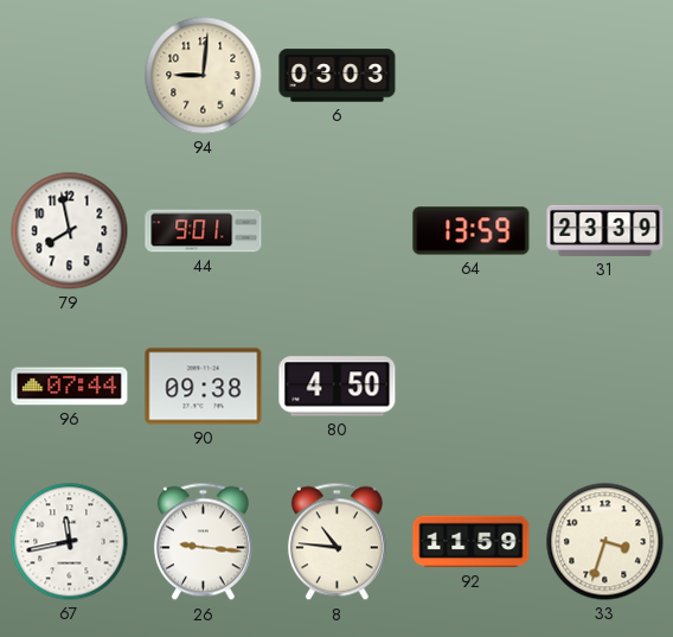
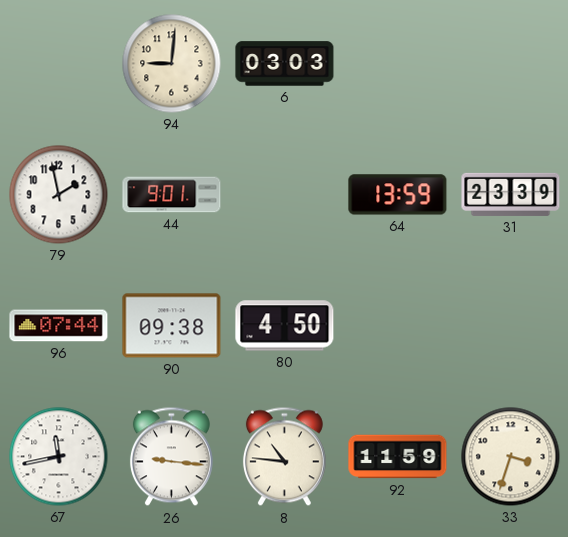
79: 7:58 -> 1:58
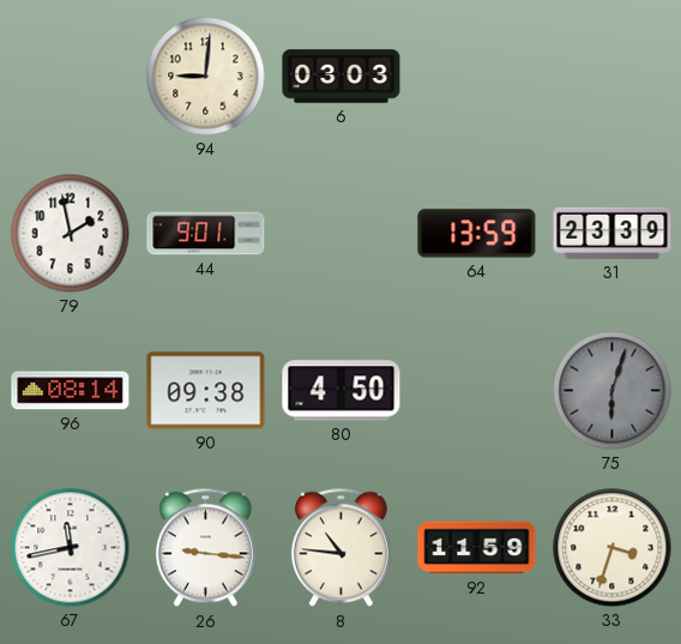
96: 07:44 -> 08:14
75: none -> 6:03
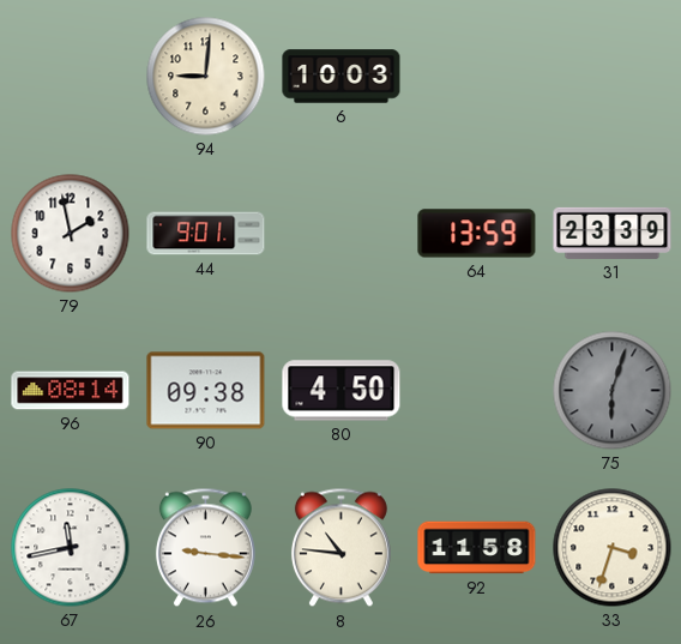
6: 03:03 -> 10:03
92: 11:59 -> 11:58
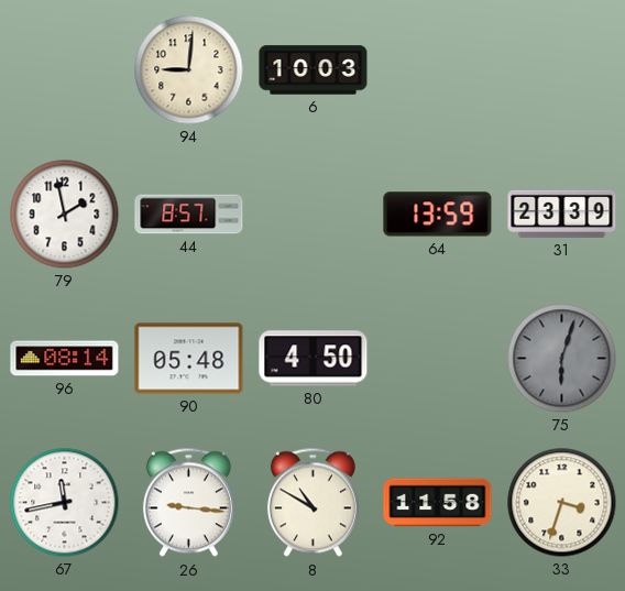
44: 9:01 -> 8:57
90: 09:38 -> 05:48
8: 10:46 -> 10:50
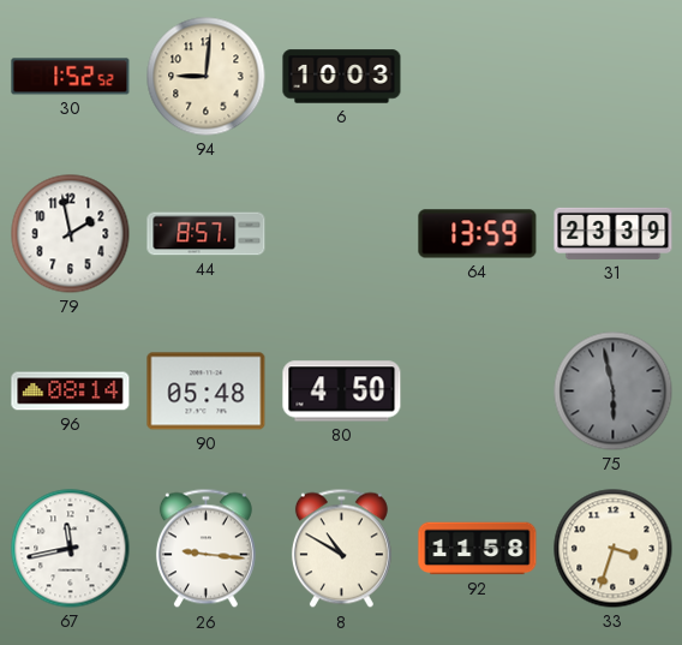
30: none -> 1:52
75: 6:03 -> 5:58
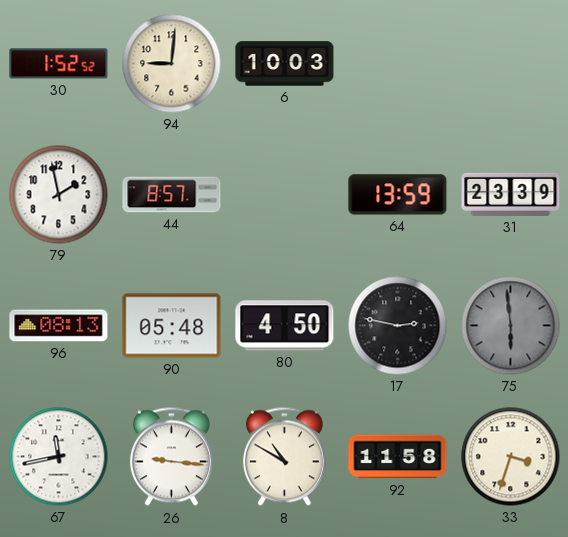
96: 08:14 -> 08:13
17: none -> 2:47
75: 5:58 -> 5:59
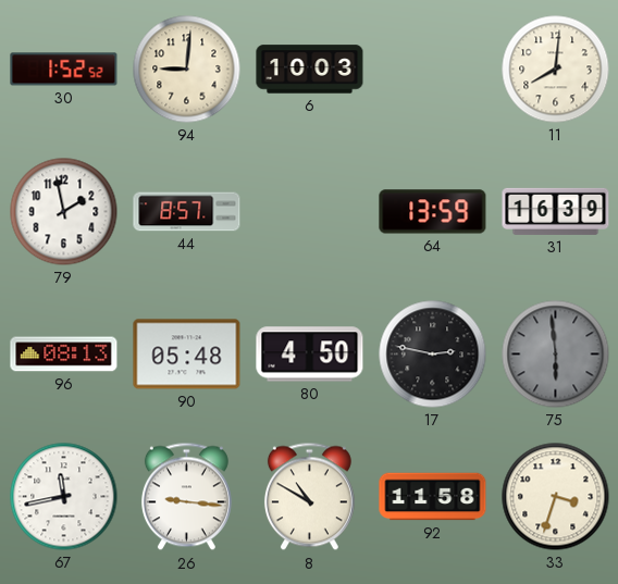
11: none -> 8:01
31: 23:39 -> 16:39
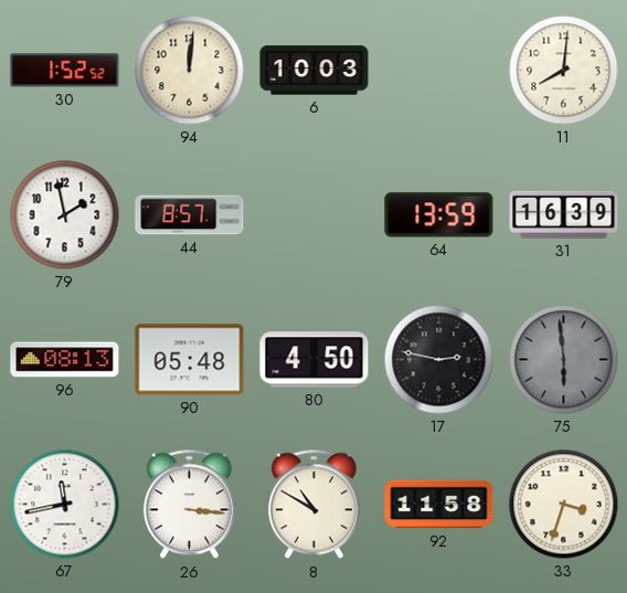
94: 9:01 -> 12:01
26: 9:16 -> 3:16
